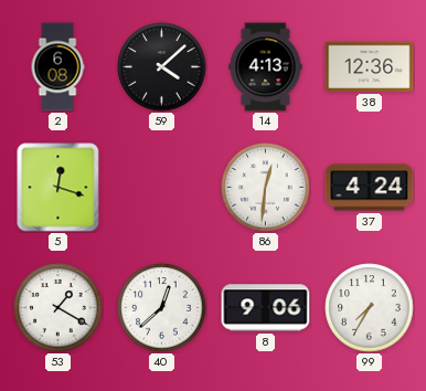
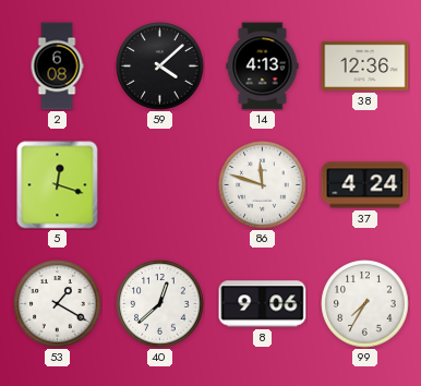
86: 12:31 -> 11:48
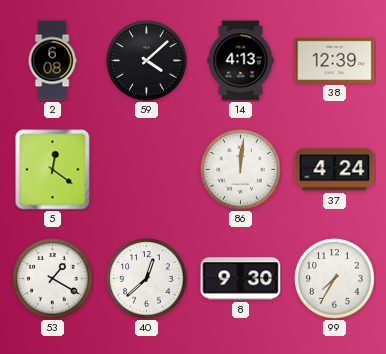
38: 12:36 -> 12:39
5: 12:18 -> 12:21
86: 11:48 -> 12:01
8: 9:06 -> 9:30
